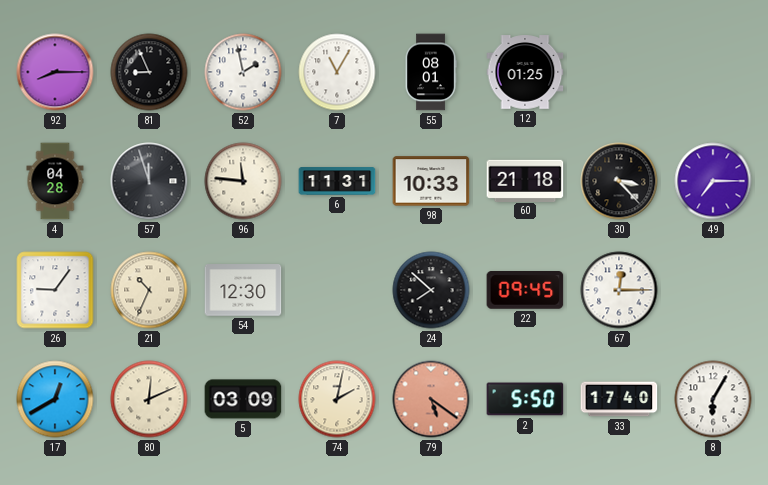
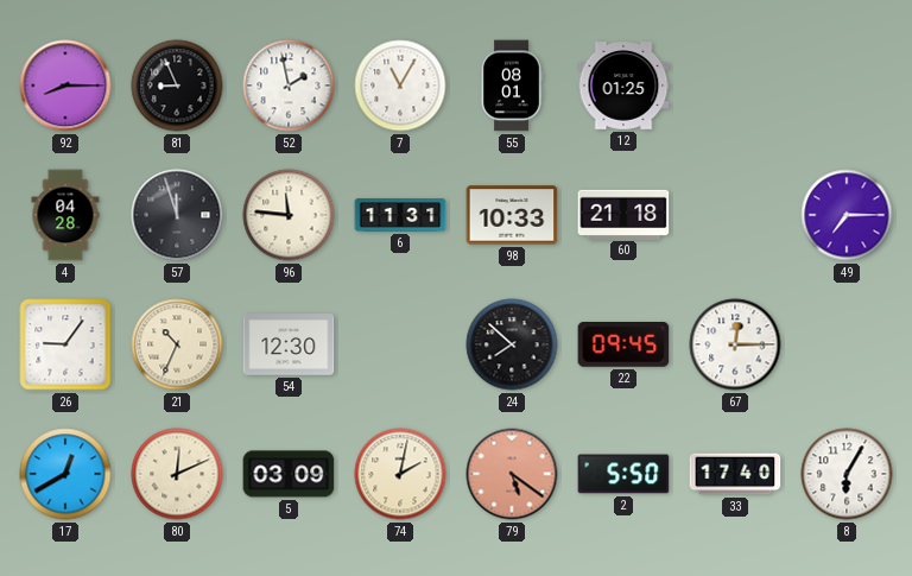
30: 3:23 -> none
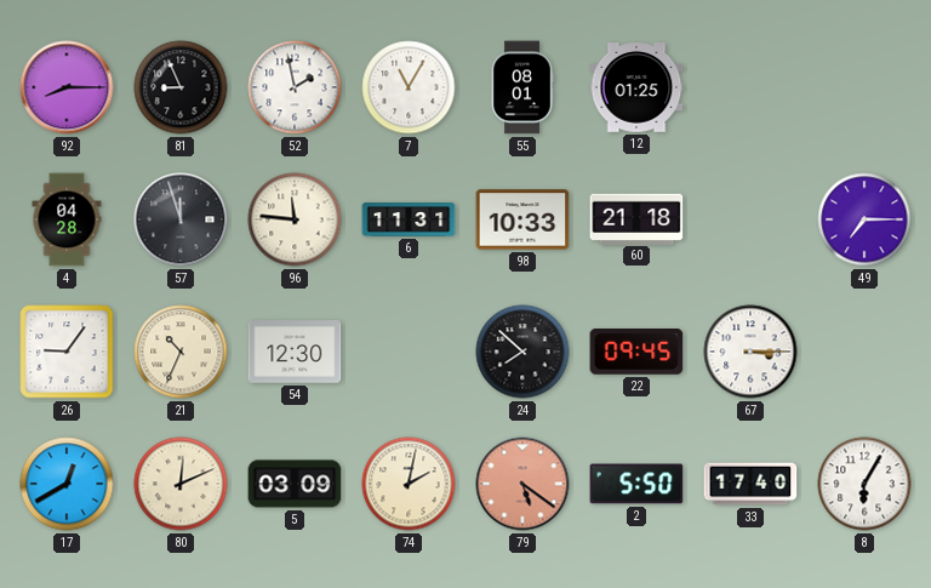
67: 12:15 -> 3:15
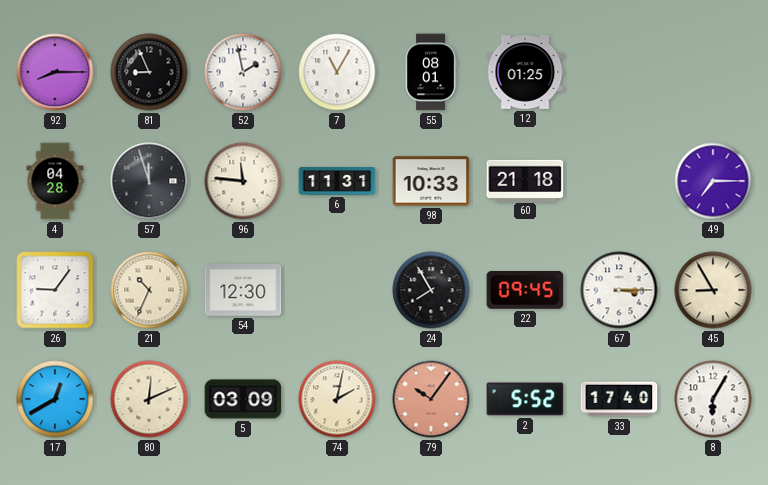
24: 7:52 -> 7:55
45: none -> 8:55
79: 5:21 -> 10:06
2: 5:50 -> 5:52
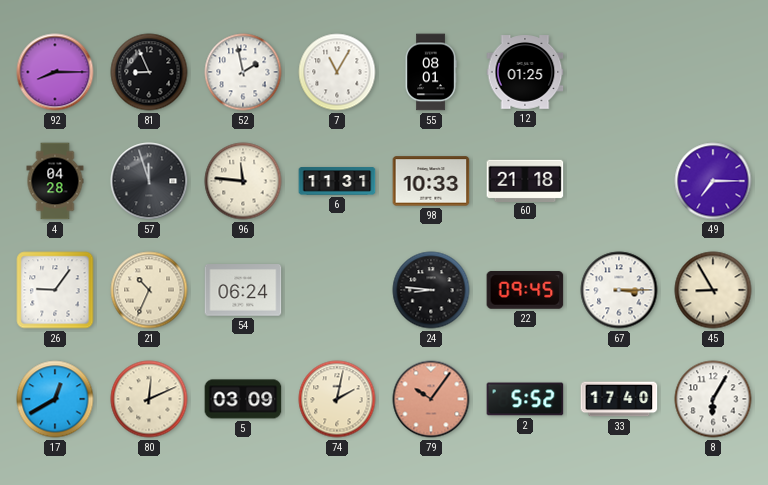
54: 12:30 -> 06:24
24: 7:55 -> 8:46
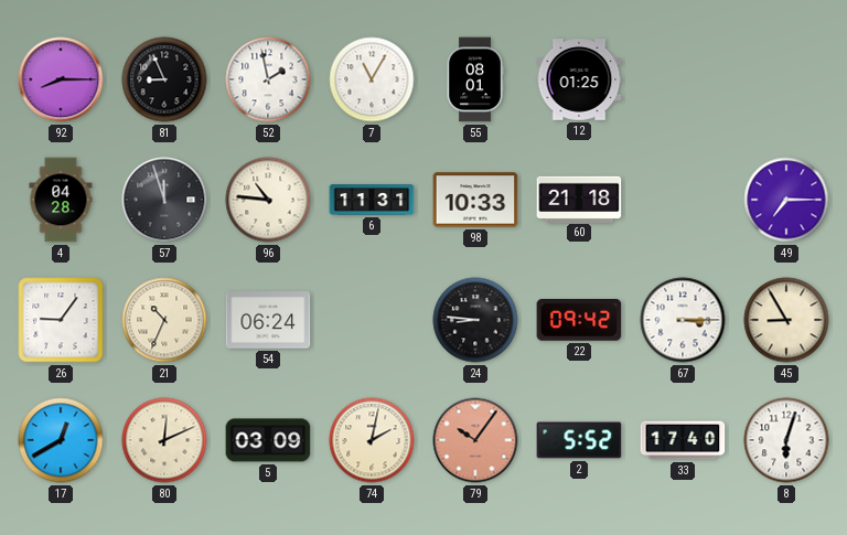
96: 11:46 -> 10:46
22: 09:45 -> 09:42
8: 6:05 -> 6:03
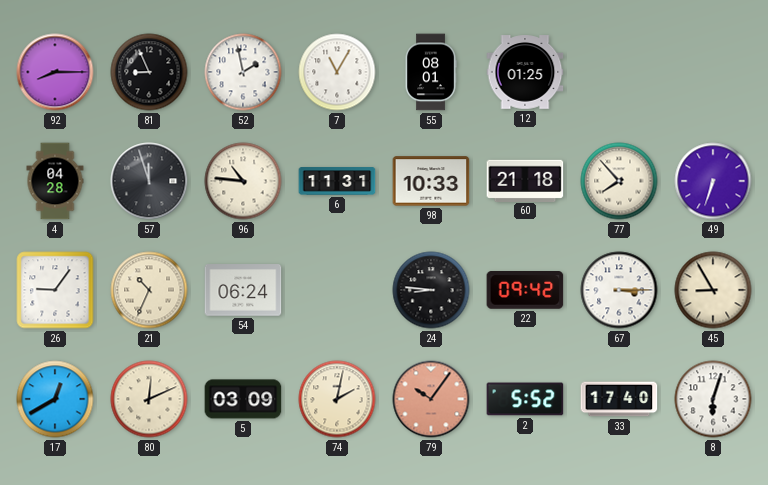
77: none -> 7:53
49: 7:15 -> 6:33
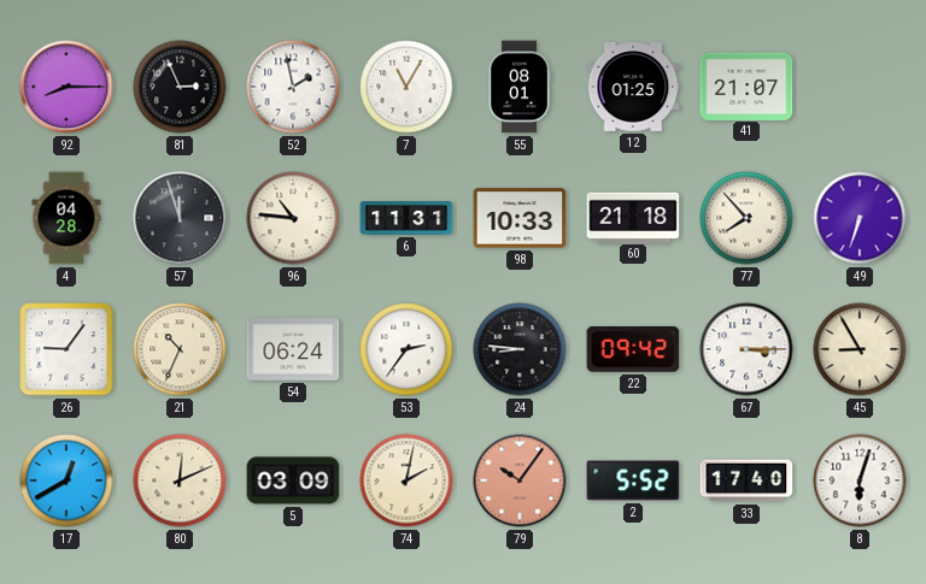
81: 8:56 -> 2:56
41: none -> 21:07
53: none -> 2:36
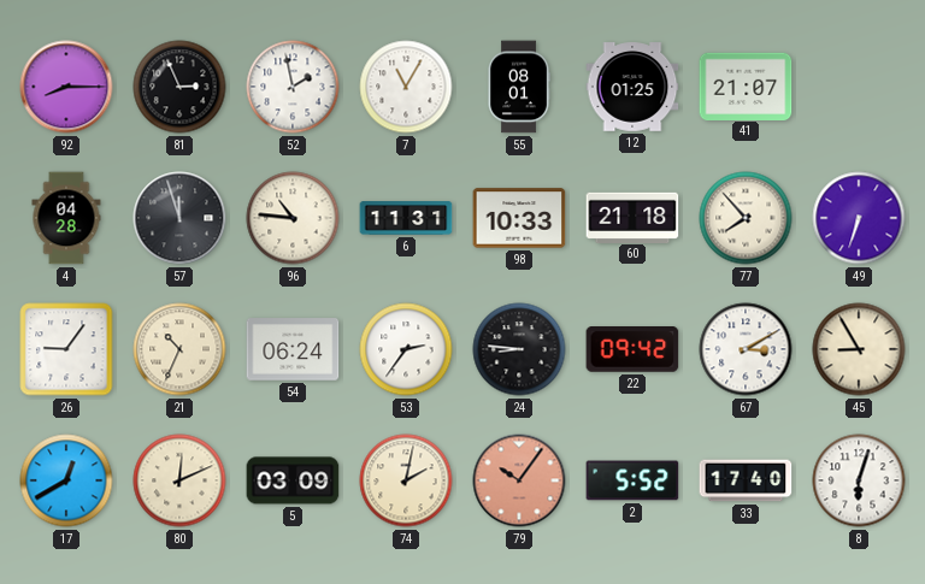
67: 3:15 -> 3:10
